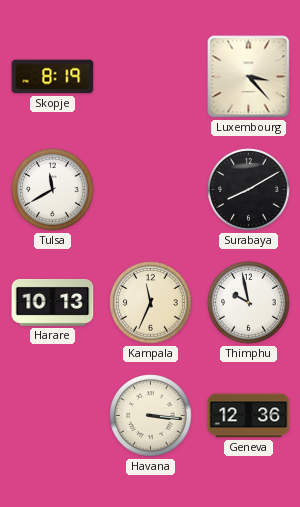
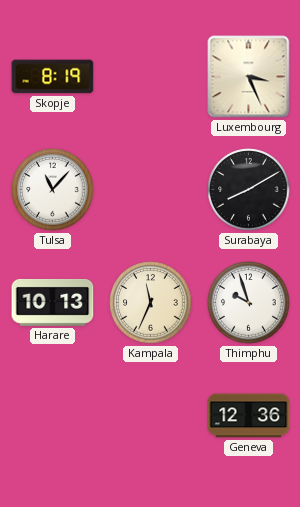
Luxembourg: 3:23 -> 3:26
Tulsa: 11:40 -> 11:07
Thimphu: 9:58 -> 9:57
Havana: 3:16 -> none
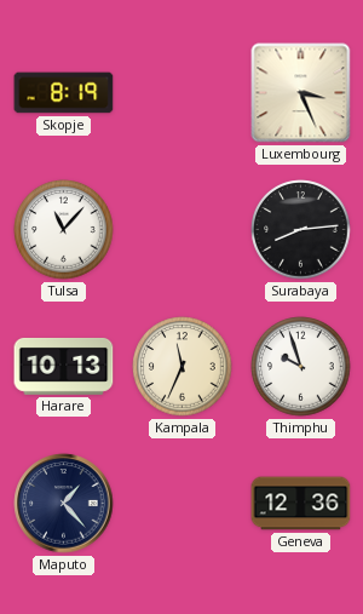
Surabaya: 8:10 -> 8:14
Maputo: none -> 1:23
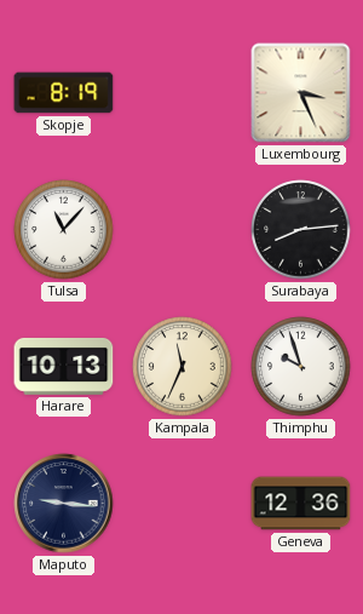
Maputo: 1:23 -> 9:16
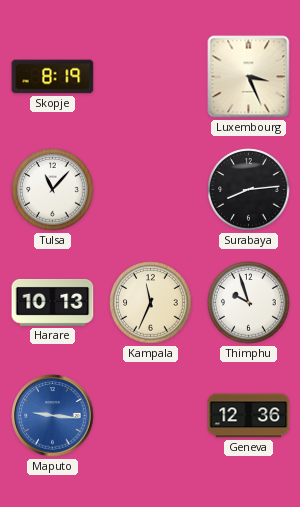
Maputo dial: navy -> blue
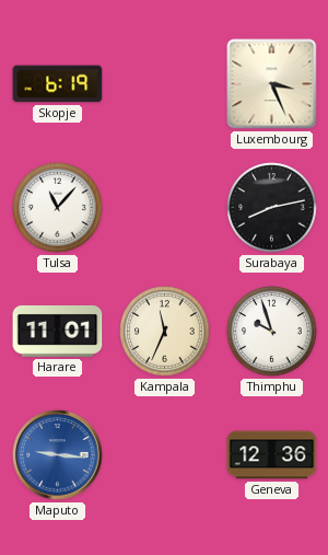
Skopje: 8:19 -> 6:19
Surabaya: 8:14 -> 8:13
Harare: 10:13 -> 11:01
